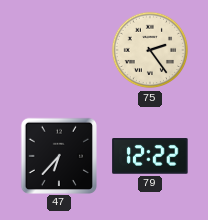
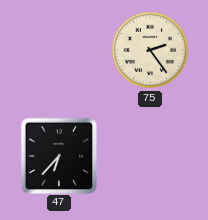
79: 12:22 -> none
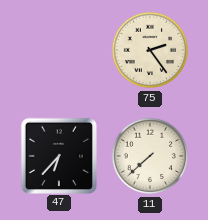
11: none -> 7:38
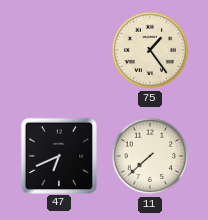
75: 2:24 -> 1:24
47: 6:37 -> 6:41
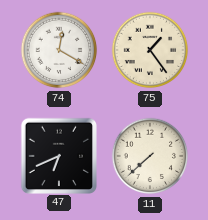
74: none -> 12:20
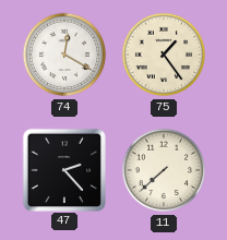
47: 6:41 -> 2:23
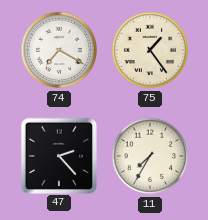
74: 12:20 -> 7:20
11: 7:38 -> 7:35
